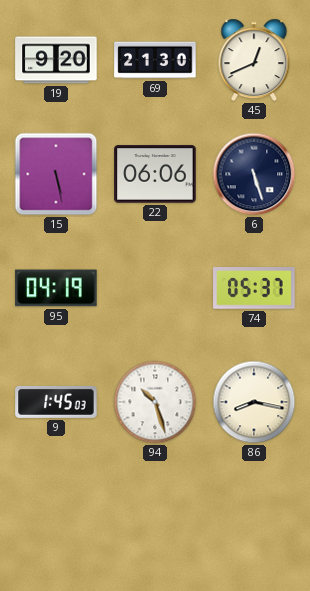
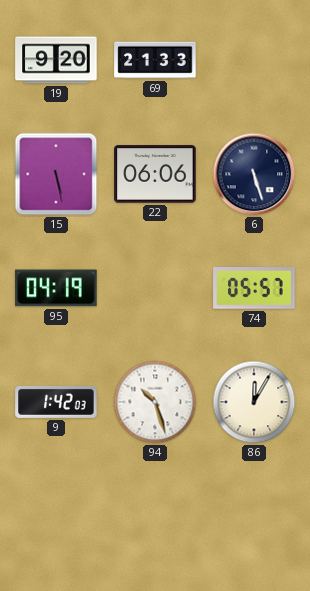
69: 21:30 -> 21:33
45: 12:41 -> none
74: 05:37 -> 05:57
9: 1:45 -> 1:42
86: 8:17 -> 12:05
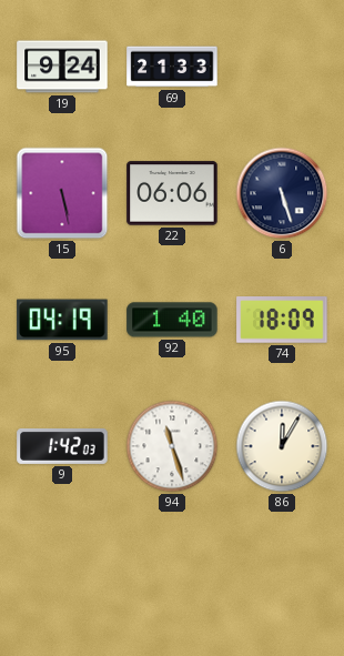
19: 9:20 -> 9:24
92: none -> 1:40
74: 05:57 -> 18:09
94: 10:27 -> 11:27
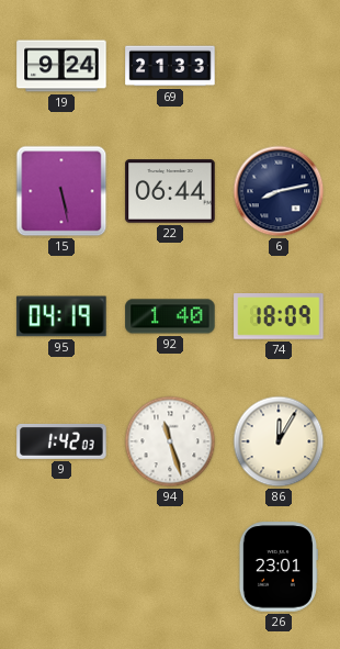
22: 06:06 -> 06:44
6: 5:27 -> 8:13
26: none -> 23:01
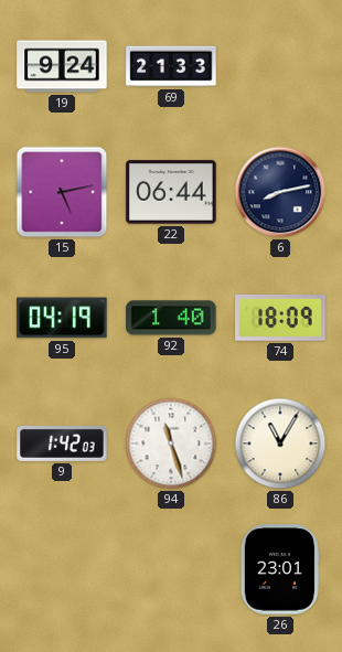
15: 5:28 -> 5:13
86: 12:05 -> 11:05
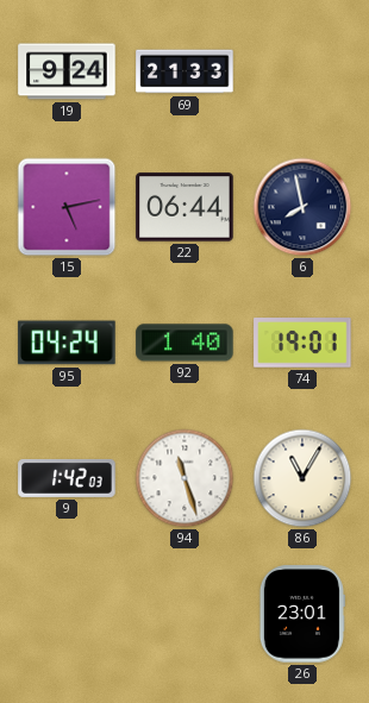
6: 8:13 -> 7:58
95: 04:19 -> 04:24
74: 18:09 -> 19:01
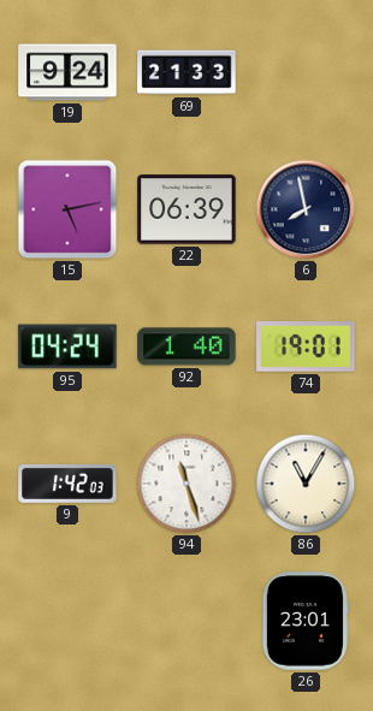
22: 06:44 -> 06:39
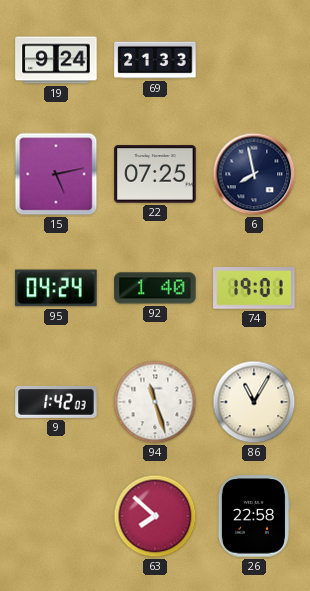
22: 06:39 -> 07:25
63: none -> 7:52
26: 23:01 -> 22:58
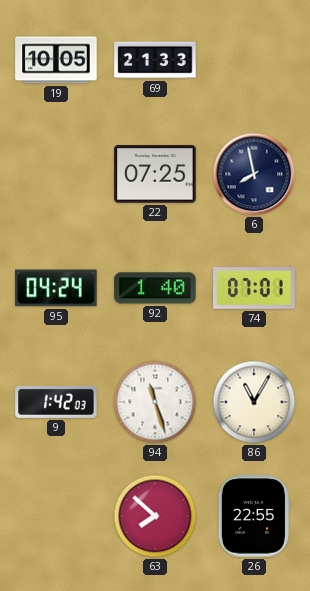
19: 9:24 -> 10:05
15: 5:13 -> none
74: 19:01 -> 07:01
26: 22:58 -> 22:55
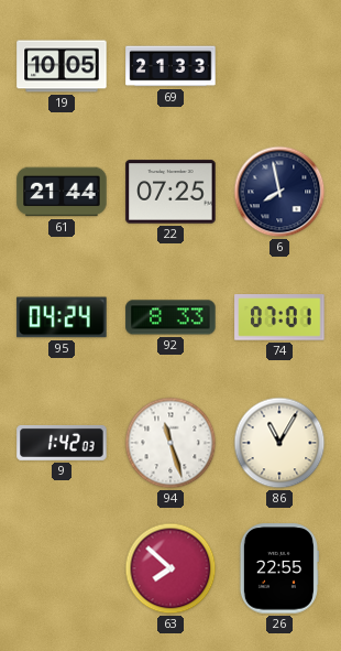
61: none -> 21:44
92: 1:40 -> 8:33
